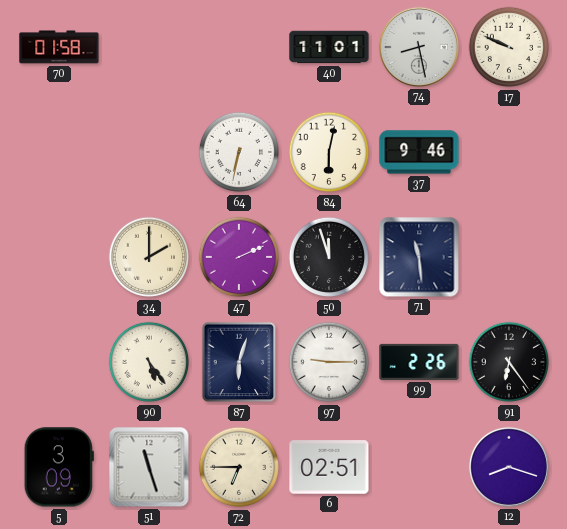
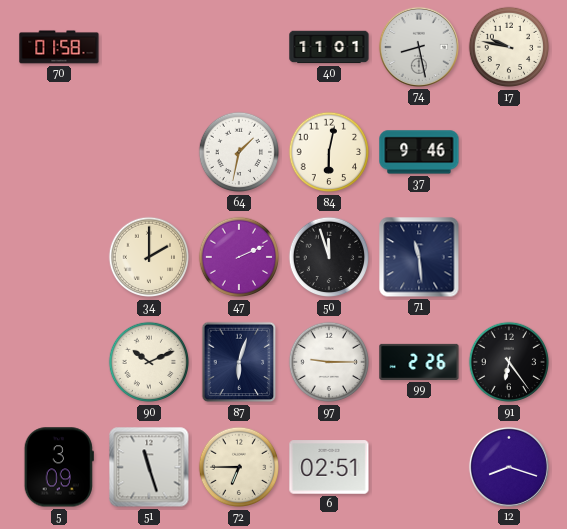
17: 9:49 -> 9:47
64: 6:32 -> 1:32
90: 5:24 -> 10:11
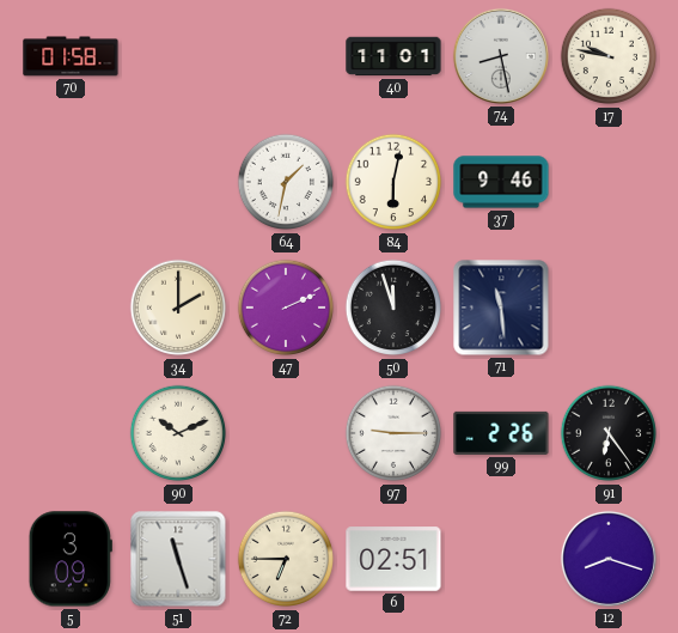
87: 6:03 -> none
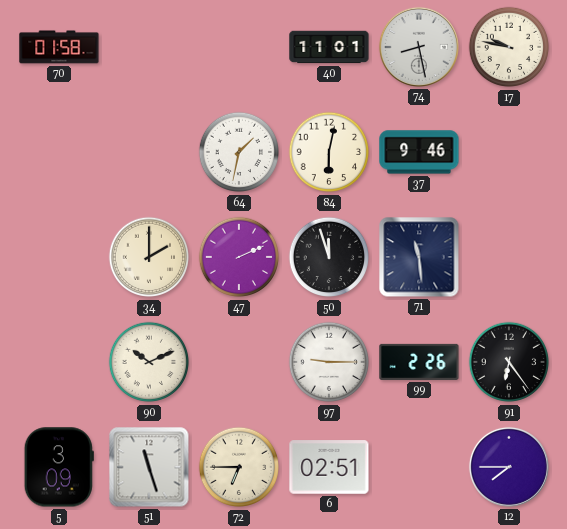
12: 8:18 -> 7:45
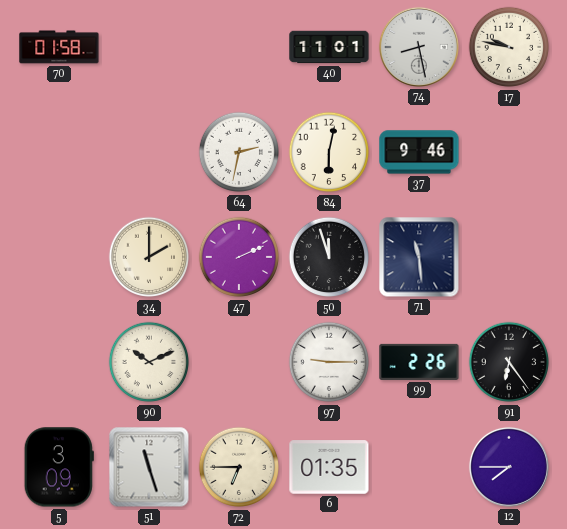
64: 1:32 -> 2:32
6: 02:51 -> 01:35
